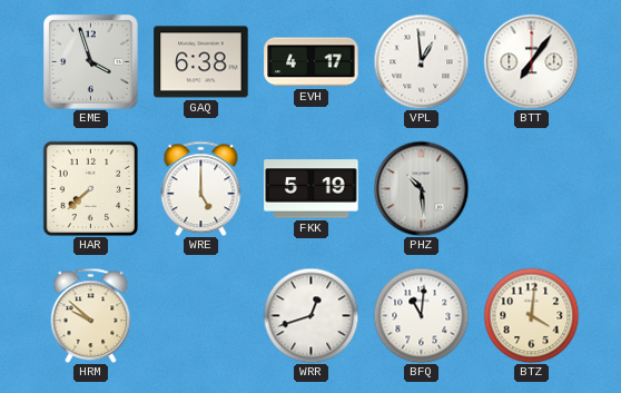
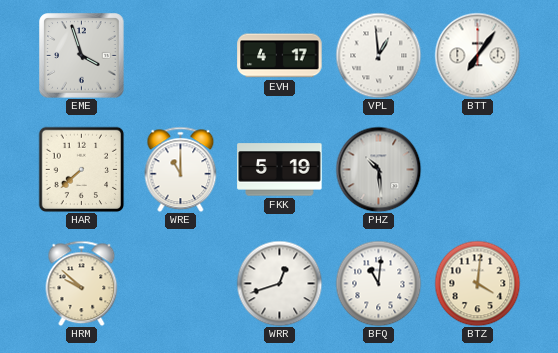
GAQ: 6:38 -> none
WRE: 5:00 -> 11:00
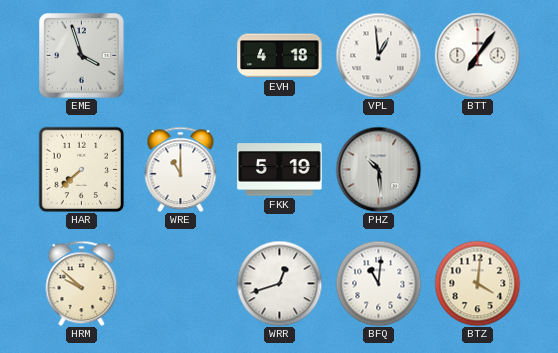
EVH: 4:17 -> 4:18
